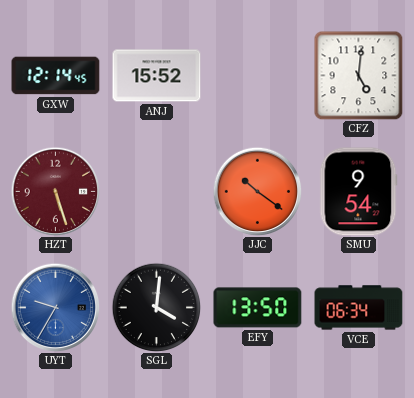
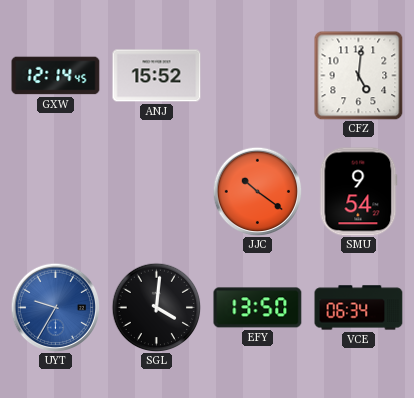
HZT: 5:27 -> none
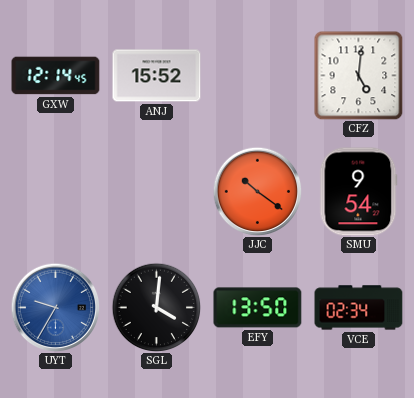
VCE: 06:34 -> 02:34
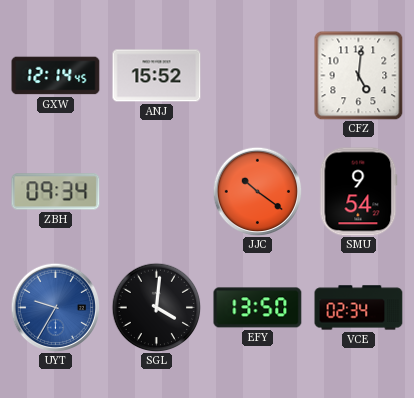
ZBH: none -> 09:34
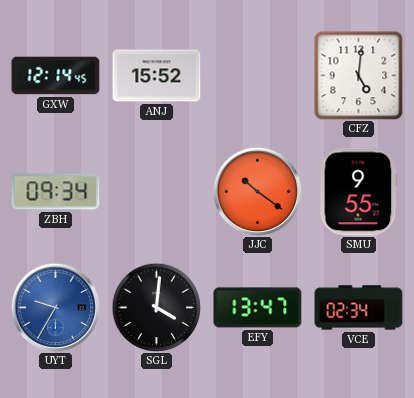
SMU: 9:54 -> 9:55
EFY: 13:50 -> 13:47
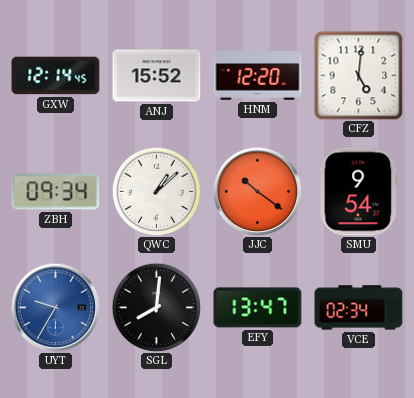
HNM: none -> 12:20
QWC: none -> 1:08
SMU: 9:55 -> 9:54
SGL: 4:01 -> 8:01
